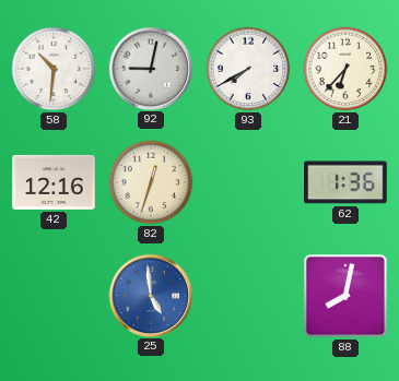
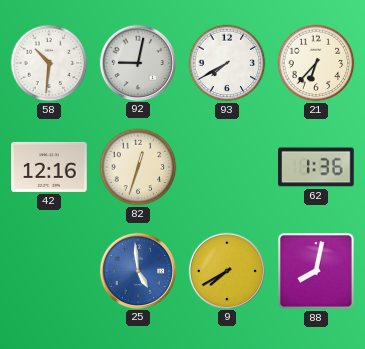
9: none -> 7:40
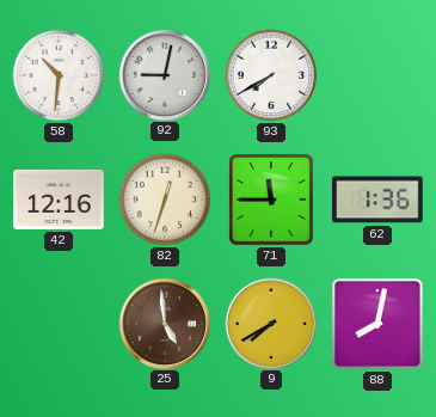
21: 6:37 -> none
71: none -> 11:45
25 dial: blue -> brown
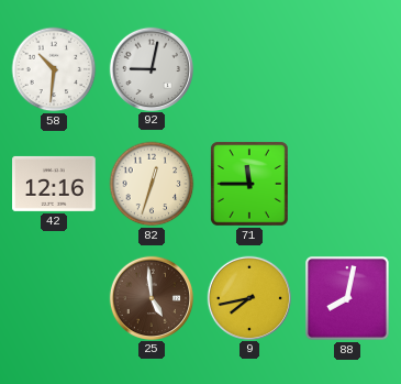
93: 7:40 -> none
62: 1:36 -> none
9: 7:40 -> 7:43
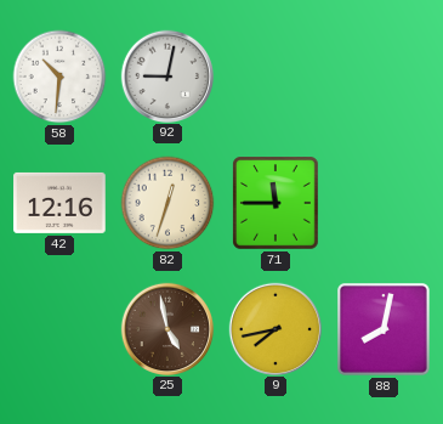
25: 4:59 -> 4:58
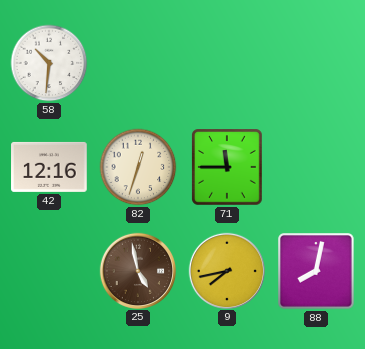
92: 9:02 -> none
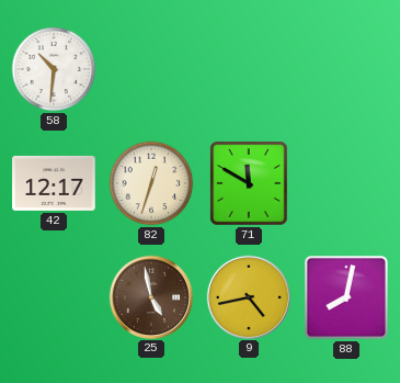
42: 12:16 -> 12:17
71: 11:45 -> 11:50
9: 7:43 -> 4:43
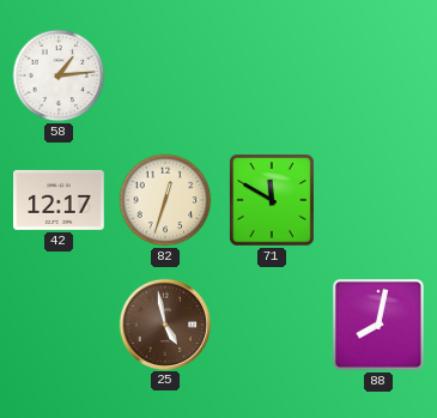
58: 10:31 -> 1:14
9: 4:43 -> none
